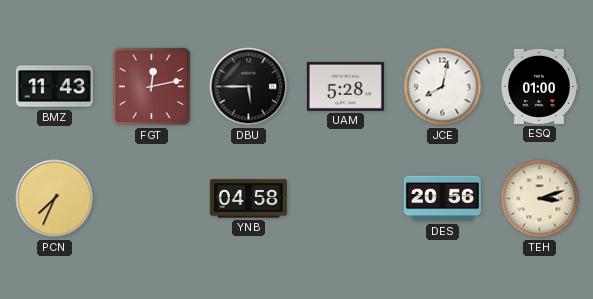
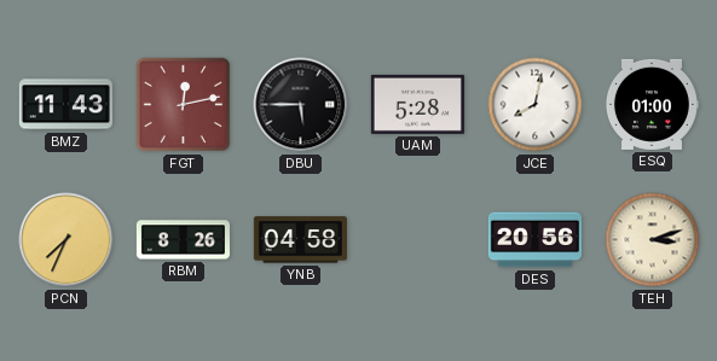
RBM: none -> 8:26
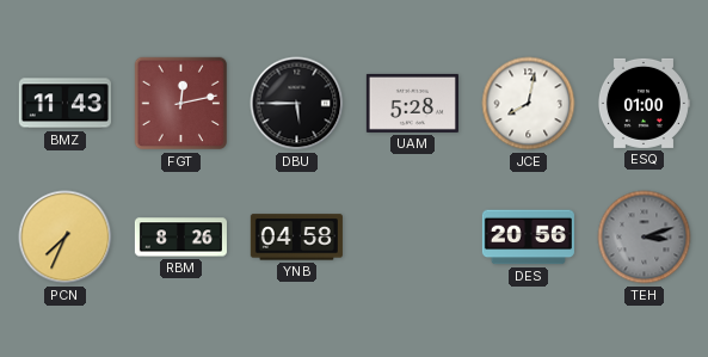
TEH dial: cream -> grey
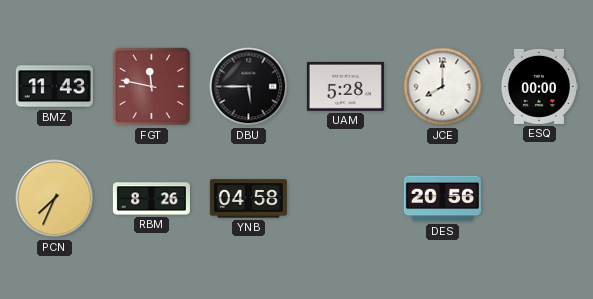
FGT: 12:13 -> 11:47
JCE: 8:02 -> 8:00
ESQ: 01:00 -> 00:00
TEH: 3:12 -> none
